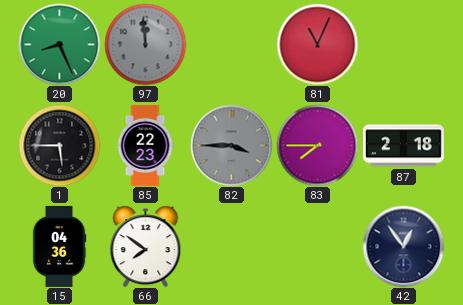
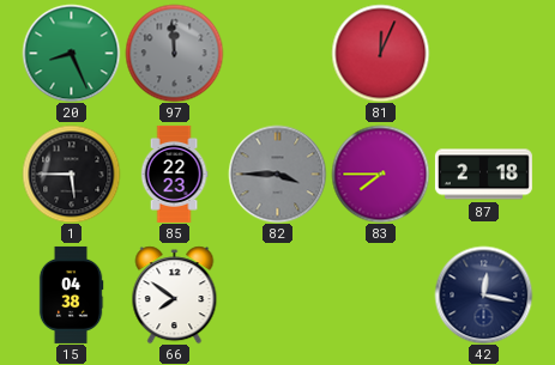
81: 11:04 -> 12:04
15: 04:36 -> 04:38
42: 12:54 -> 12:17
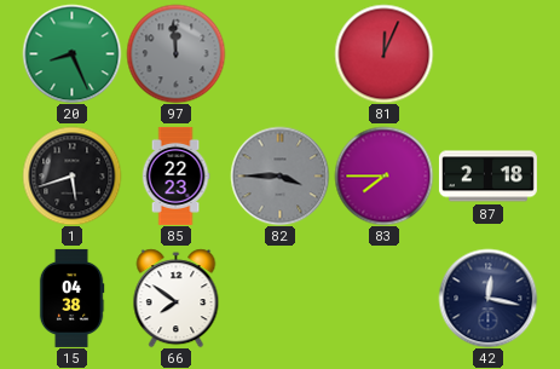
1: 5:45 -> 5:42
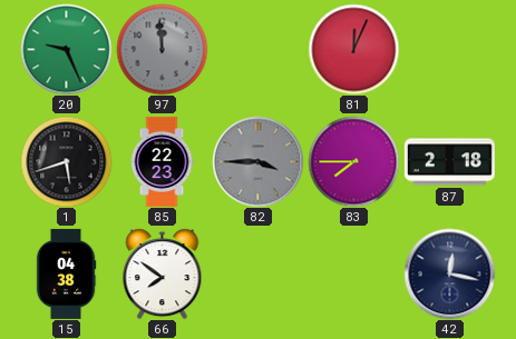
20: 8:26 -> 9:26
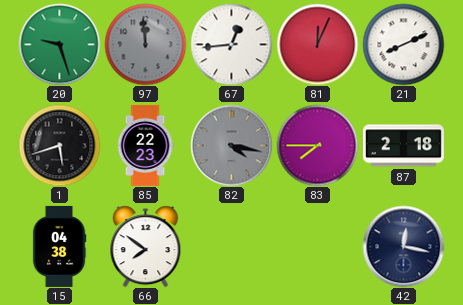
20: 9:26 -> 9:27
67: none -> 12:44
21: none -> 8:11
82: 3:45 -> 4:17
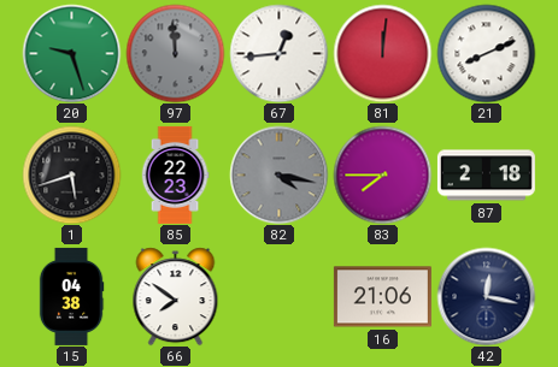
81: 12:04 -> 12:01
16: none -> 21:06
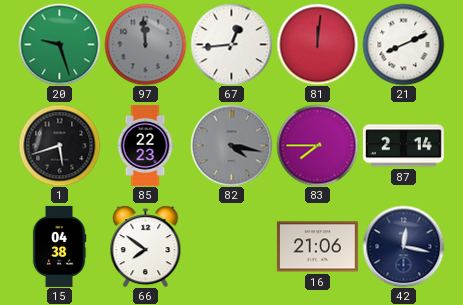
87: 2:18 -> 2:14
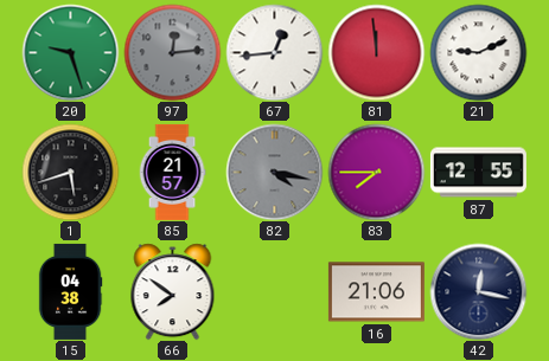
97: 11:59 -> 12:14
81: 12:01 -> 11:59
21: 8:11 -> 9:11
85: 22:23 -> 21:57
87: 2:14 -> 12:55
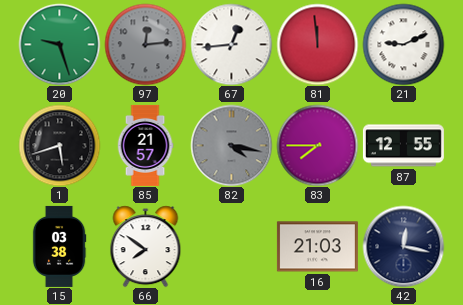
15: 04:38 -> 03:38
16: 21:06 -> 21:03
